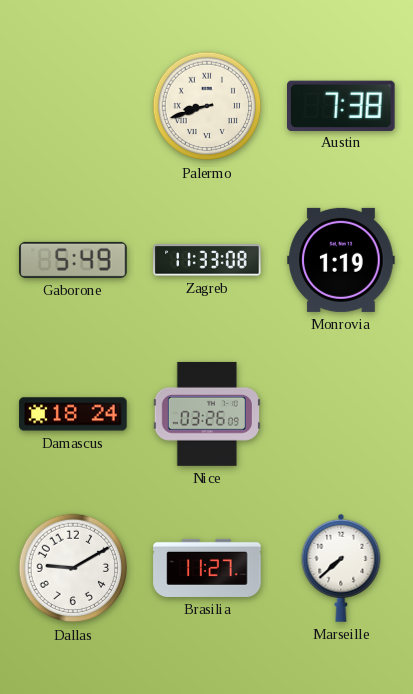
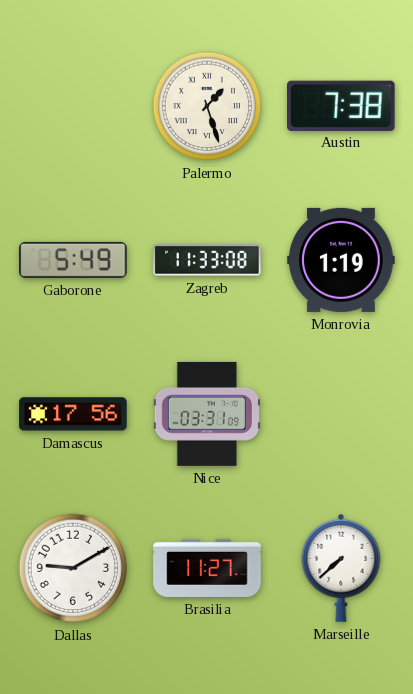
Palermo: 8:42 -> 1:27
Damascus: 18:24 -> 17:56
Nice: 03:26 -> 03:31
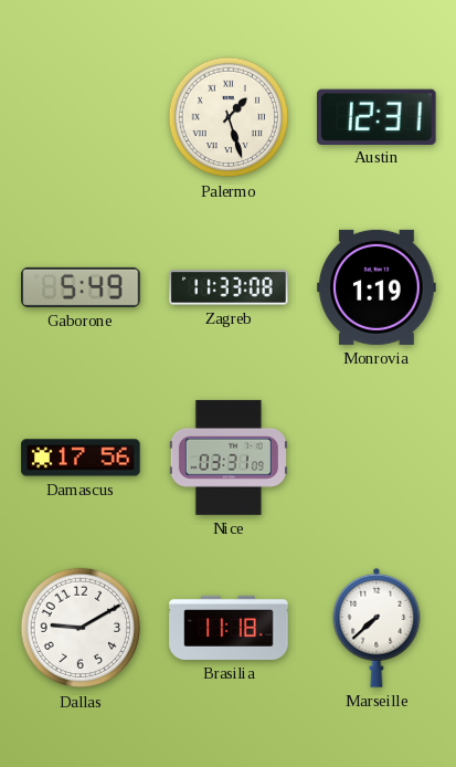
Austin: 7:38 -> 12:31
Brasilia: 11:27 -> 11:18
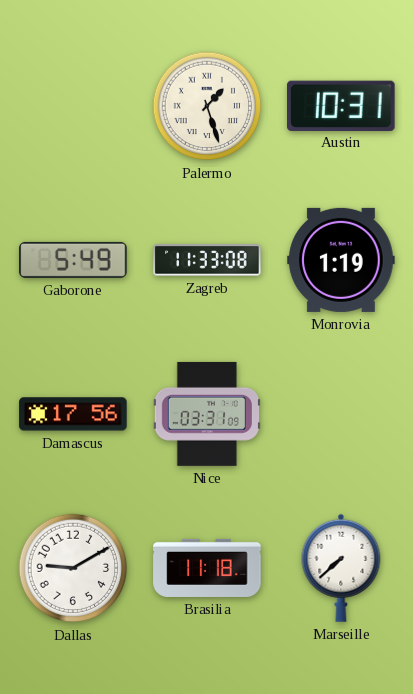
Austin: 12:31 -> 10:31
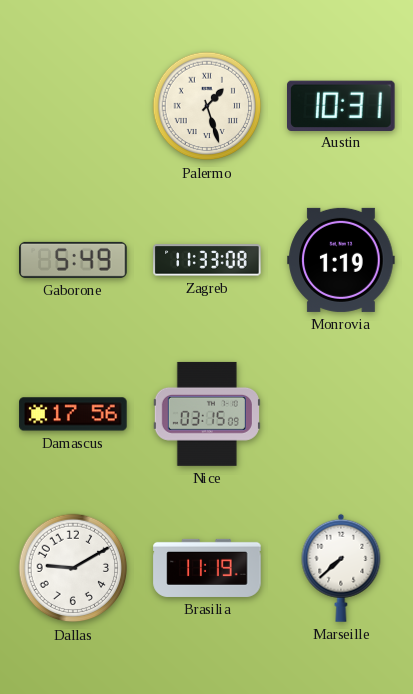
Nice: 03:31 -> 03:15
Brasilia: 11:18 -> 11:19
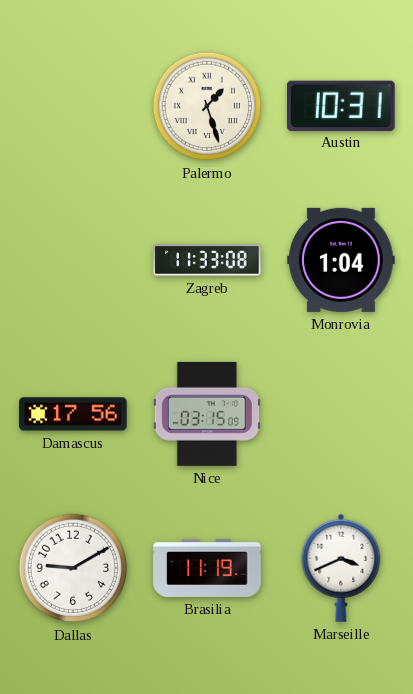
Gaborone: 5:49 -> none
Monrovia: 1:19 -> 1:04
Marseille: 7:38 -> 3:41
